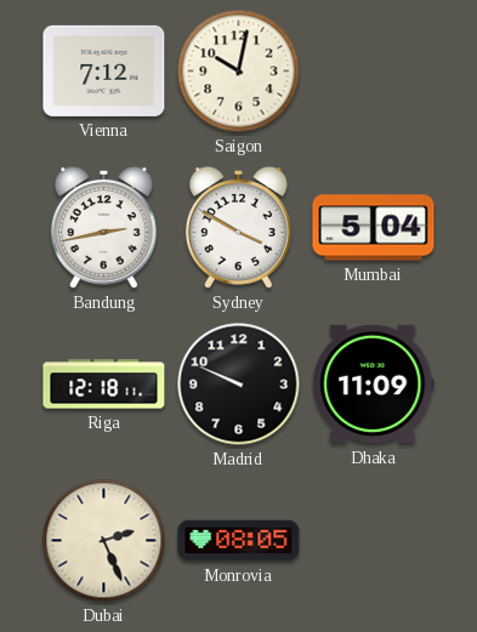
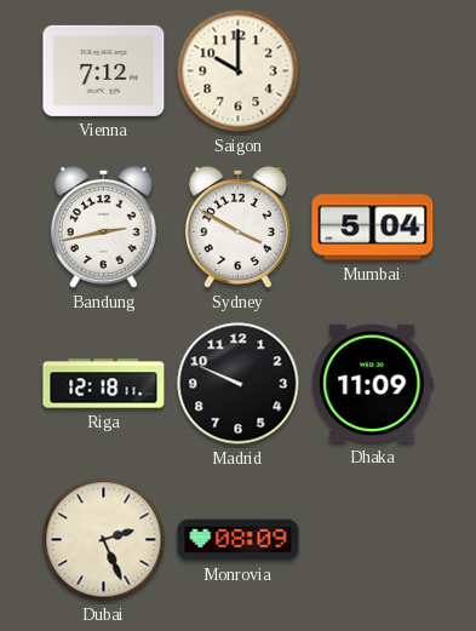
Saigon: 10:02 -> 10:00
Monrovia: 08:05 -> 08:09
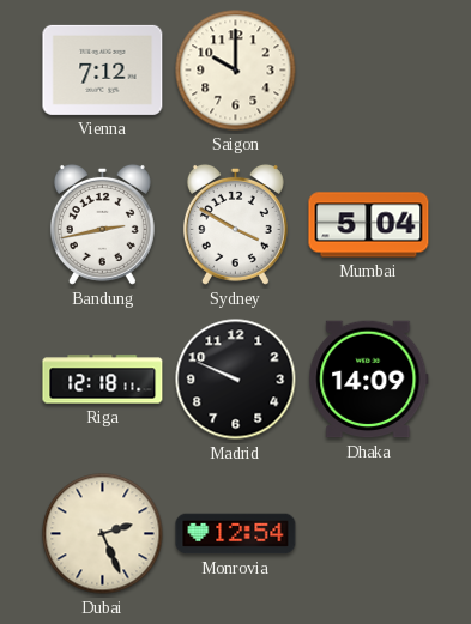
Dhaka: 11:09 -> 14:09
Monrovia: 08:09 -> 12:54
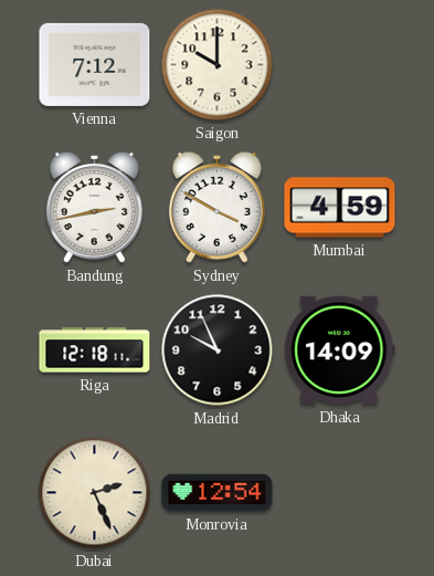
Mumbai: 5:04 -> 4:59
Madrid: 9:49 -> 9:56
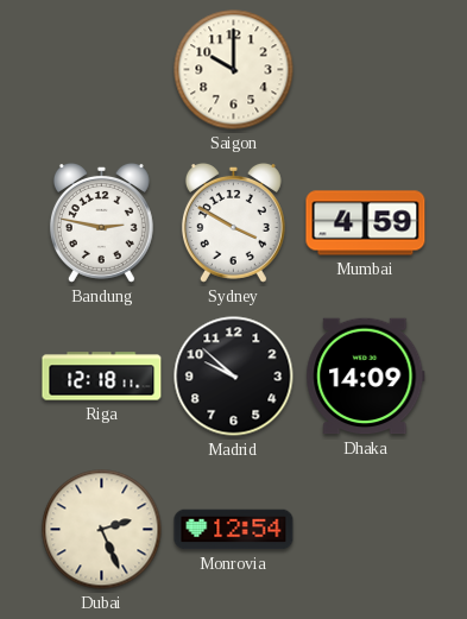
Vienna: 7:12 -> none
Bandung: 2:43 -> 2:47
Madrid: 9:56 -> 9:52
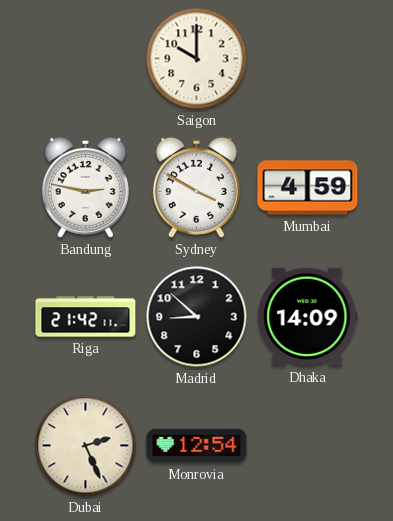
Riga: 12:18 -> 21:42
Madrid: 9:52 -> 8:52
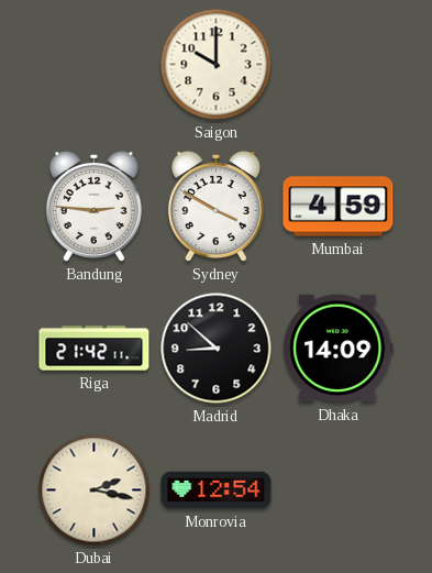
Bandung: 2:47 -> 2:46
Dubai: 2:26 -> 2:17
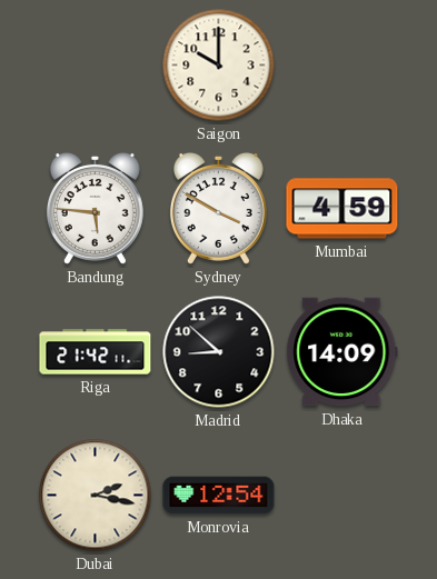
Bandung: 2:46 -> 5:46
